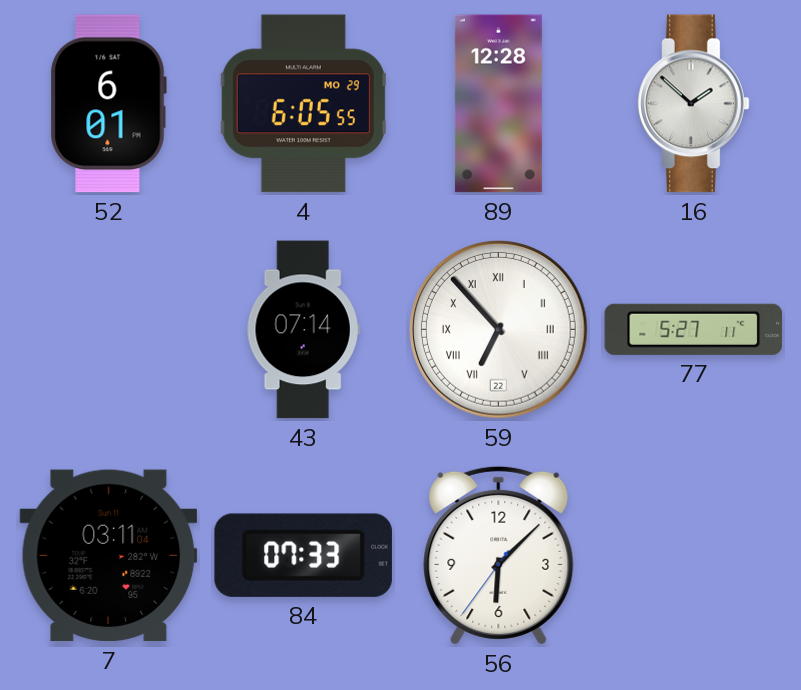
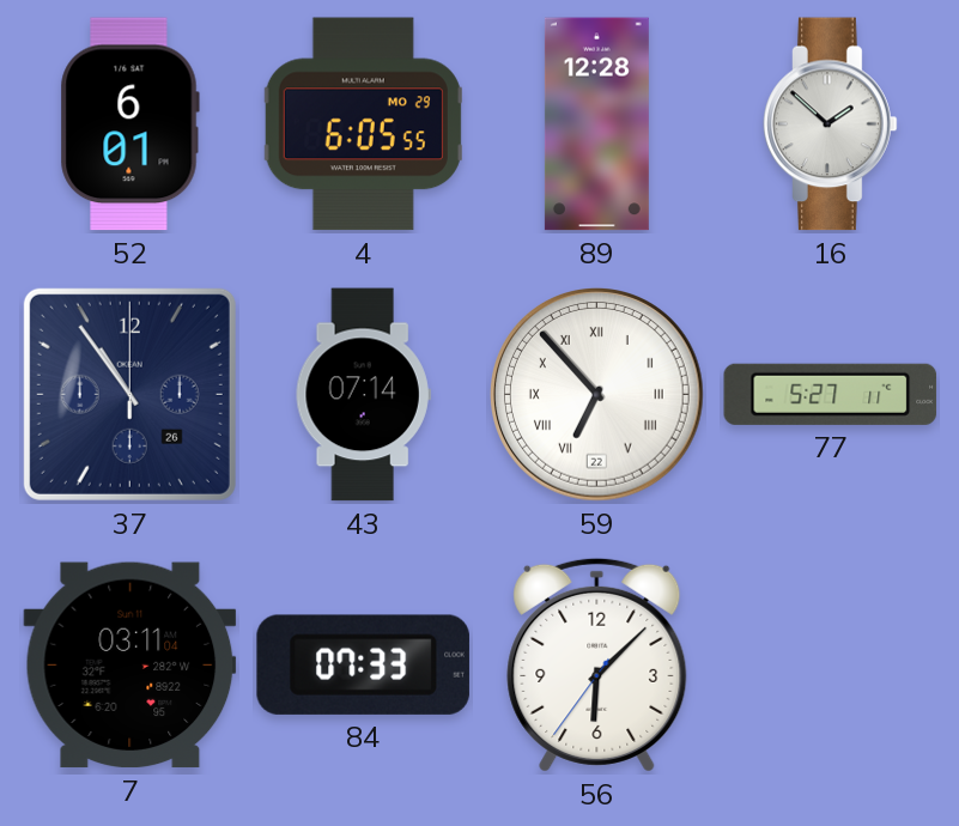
37: none -> 10:54
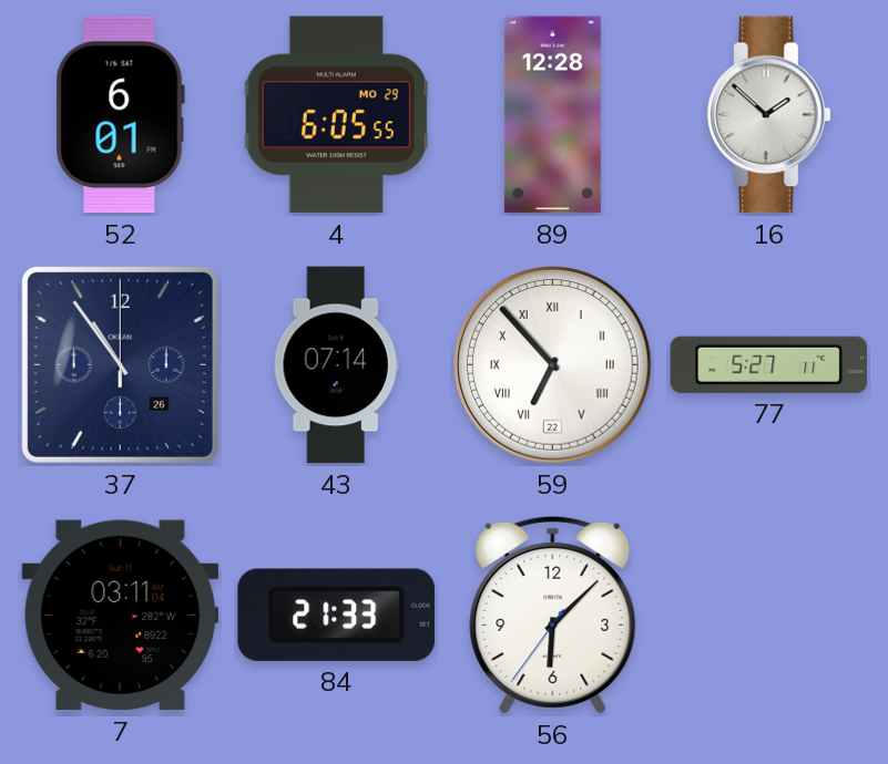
84: 07:33 -> 21:33
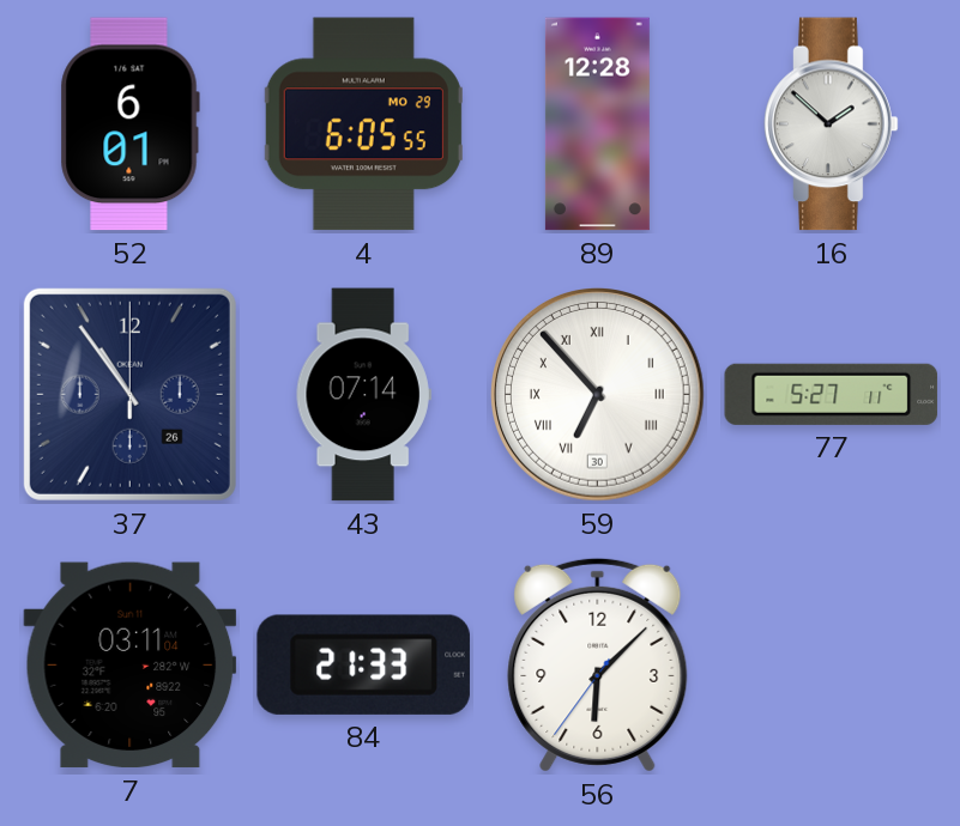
59 date: 22 -> 30
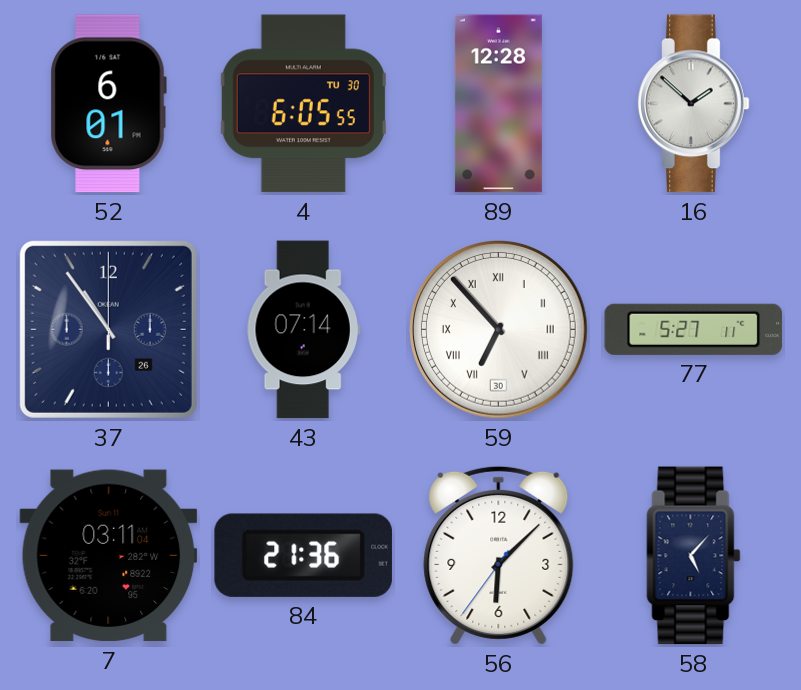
4 date: MO 29 -> TU 30
84: 21:33 -> 21:36
58: none -> 5:07
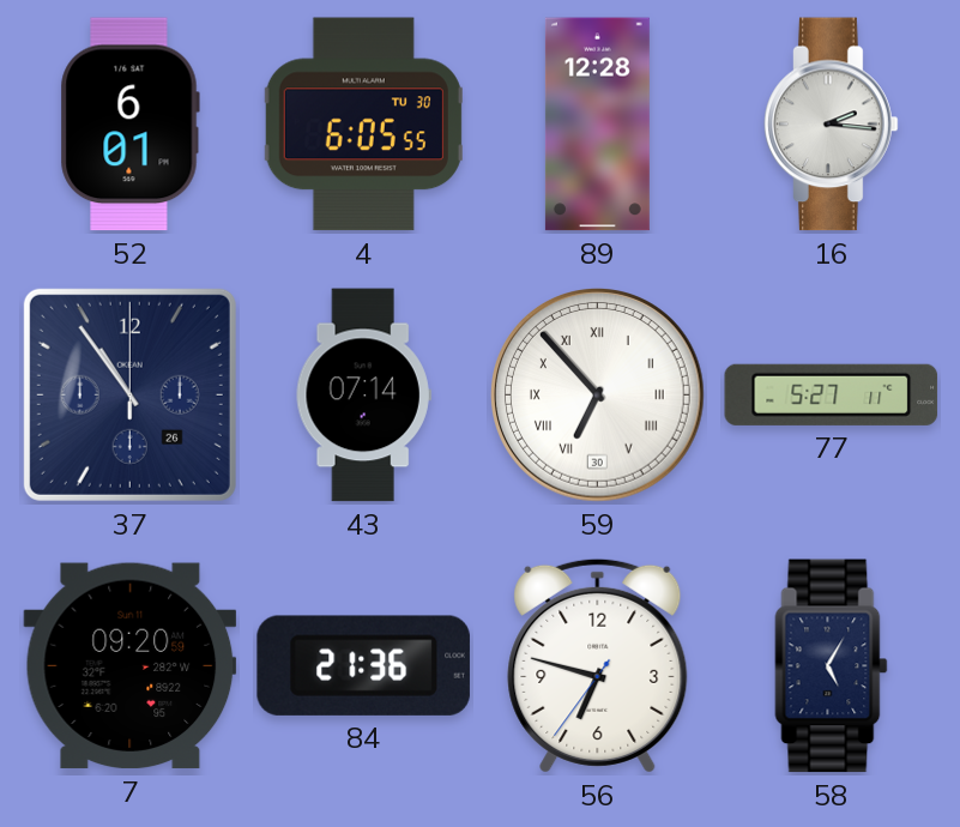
16: 1:52 -> 2:16
7: 03:11 -> 09:20
56: 6:07 -> 6:47
58: 5:07 -> 5:05
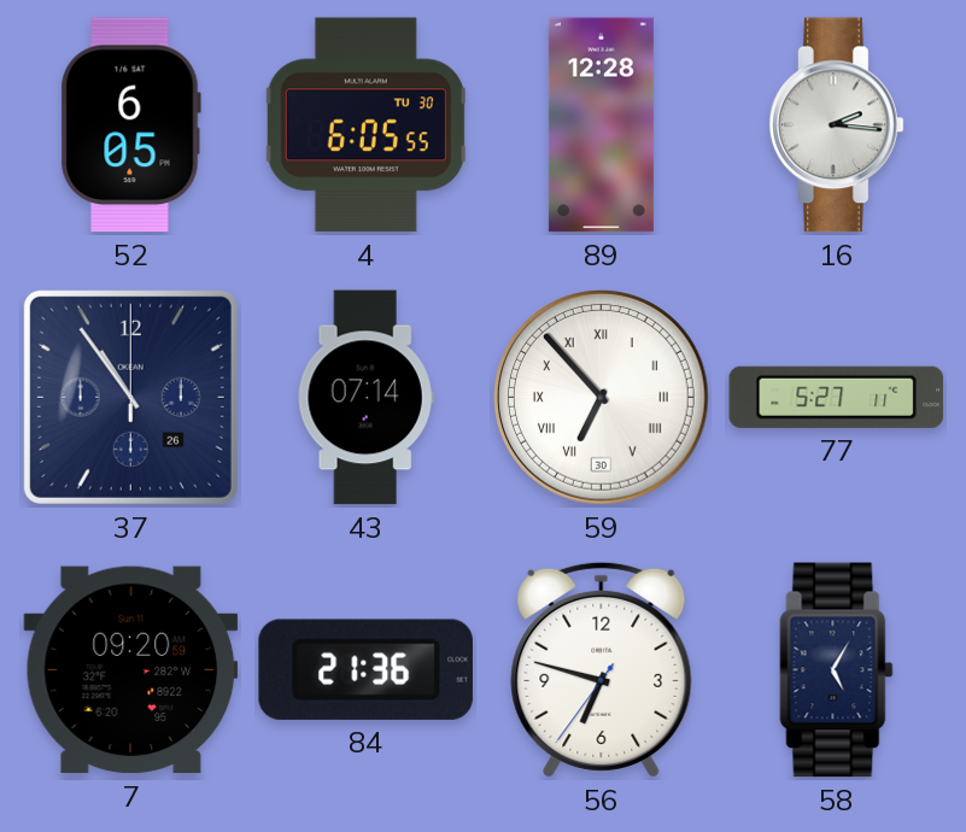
52: 6:01 -> 6:05
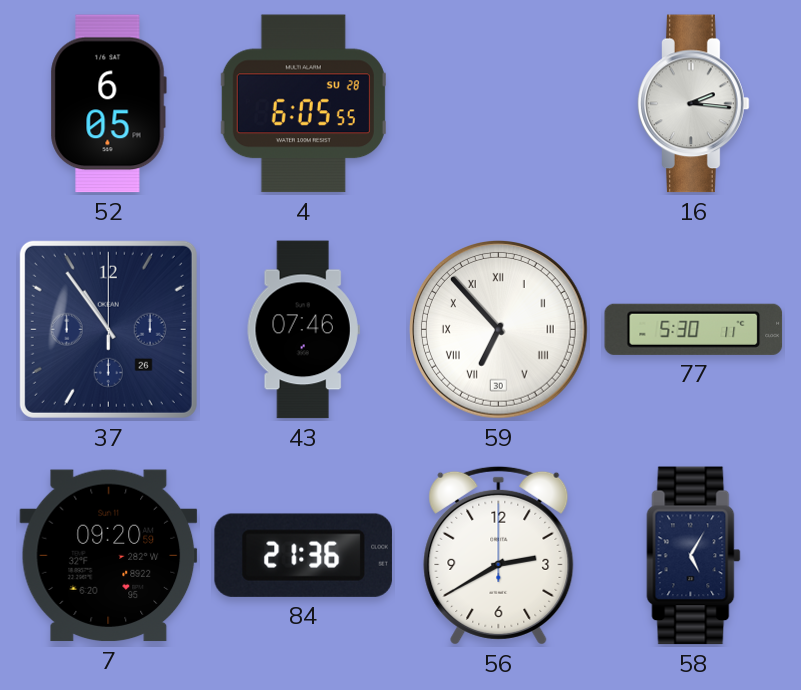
4 date: TU 30 -> SU 28
89: 12:28 -> none
43: 07:14 -> 07:46
77: 5:27 -> 5:30
56: 6:47 -> 2:40
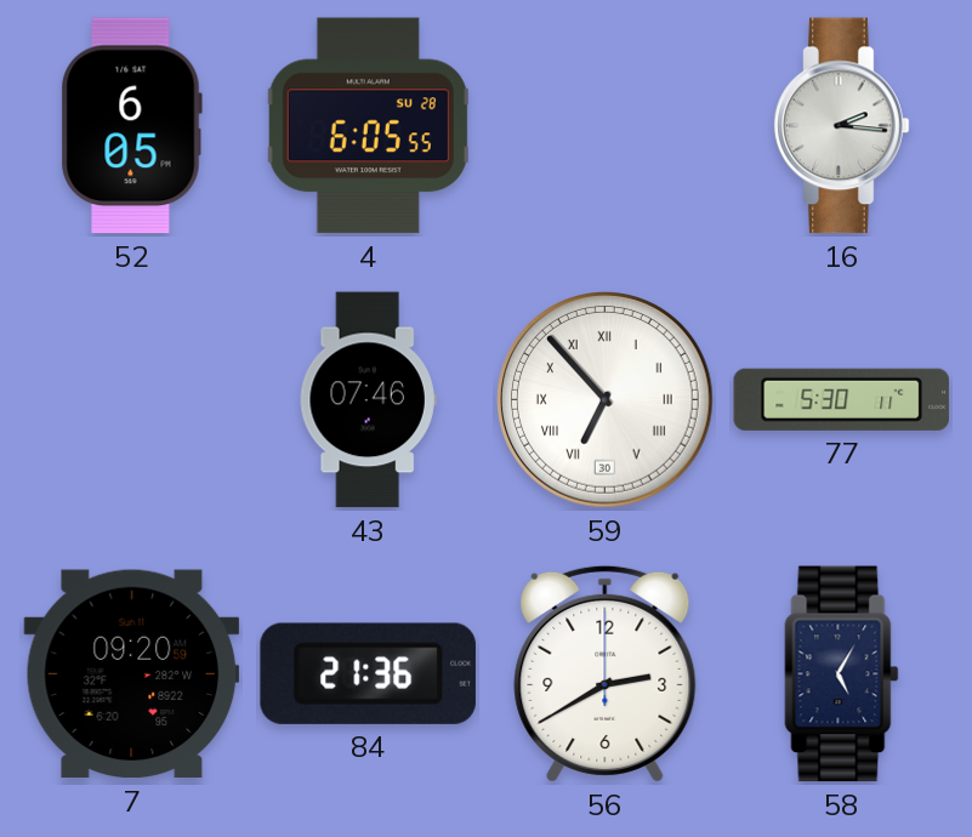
37: 10:54 -> none
